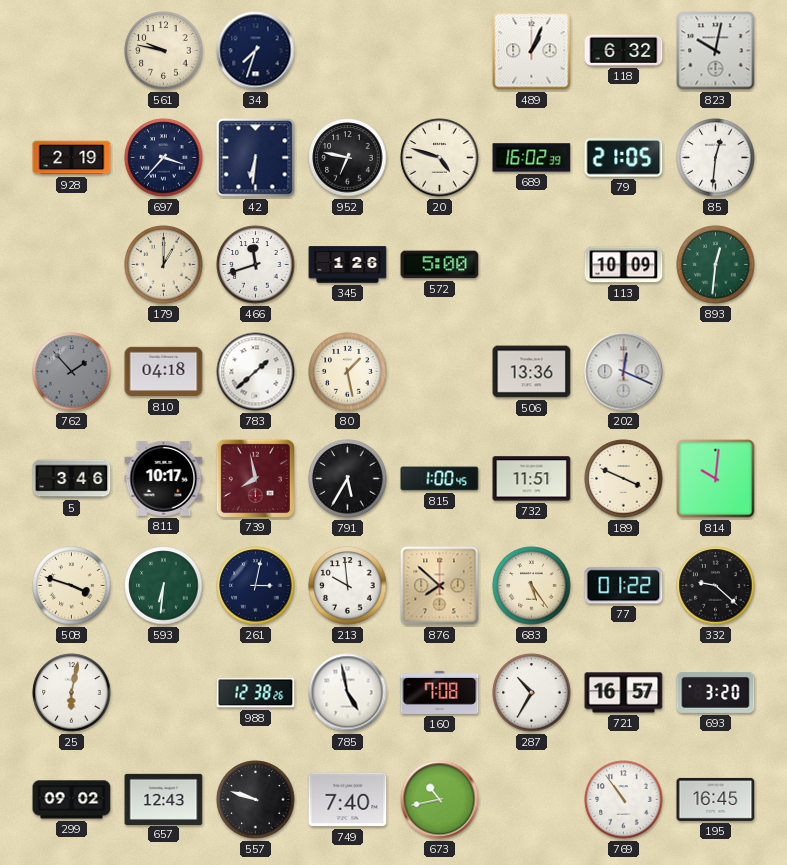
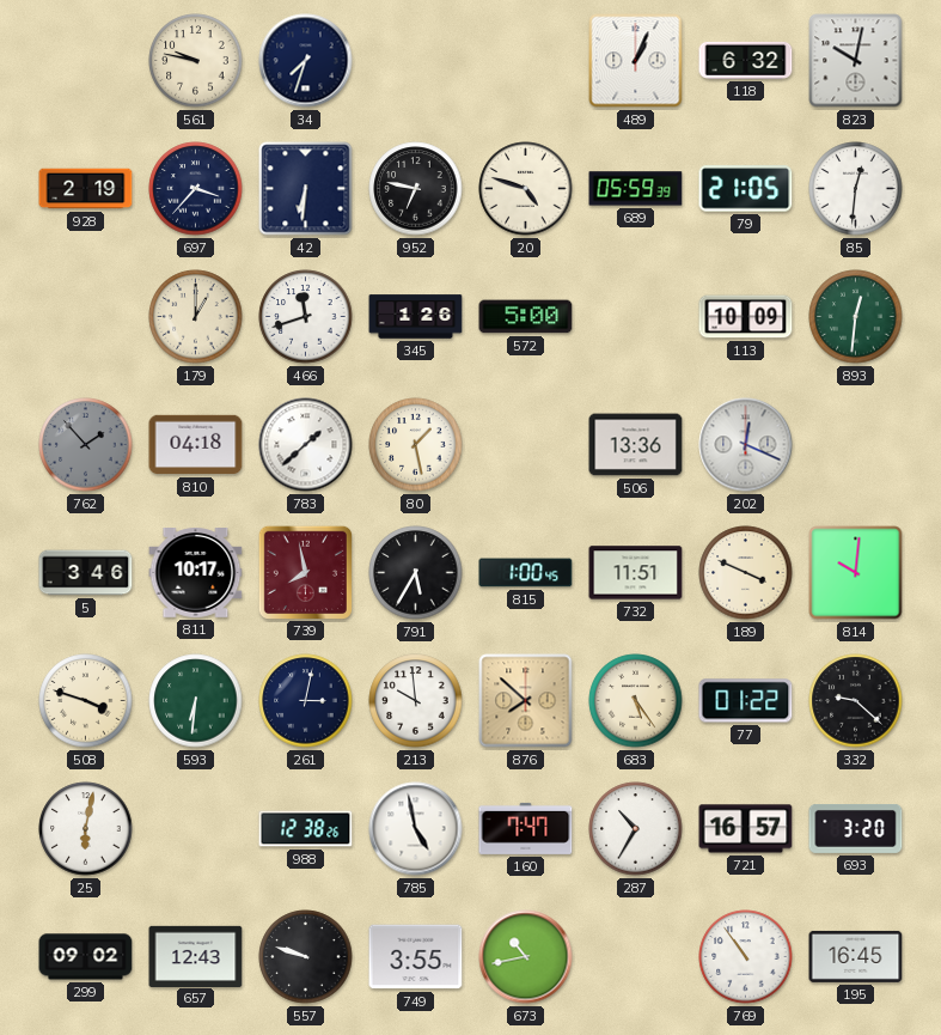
689: 16:02 -> 05:59
160: 7:08 -> 7:47
749: 7:40 -> 3:55
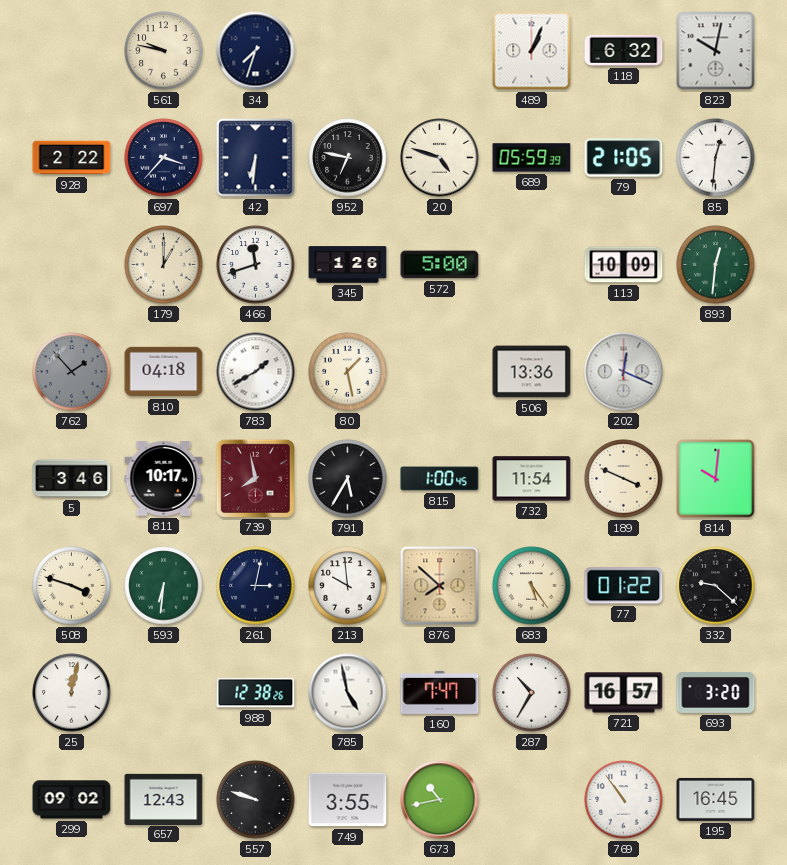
928: 2:19 -> 2:22
783: 1:38 -> 1:40
732: 11:51 -> 11:54
25: 6:02 -> 12:02
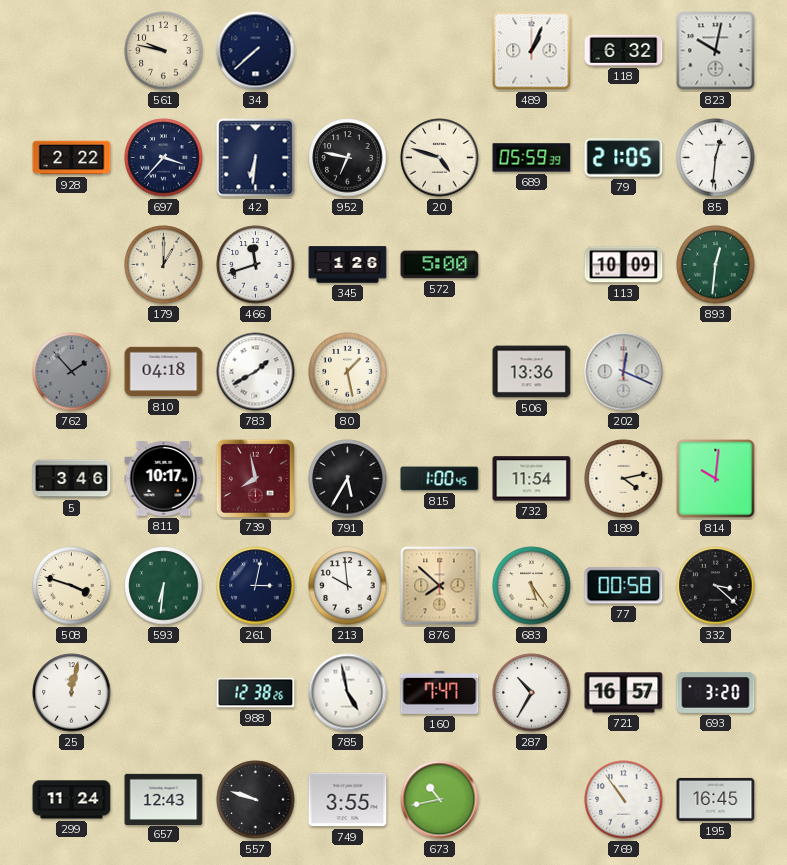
34: 7:33 -> 7:38
189: 3:49 -> 4:13
77: 01:22 -> 00:58
332: 9:22 -> 3:22
299: 09:02 -> 11:24
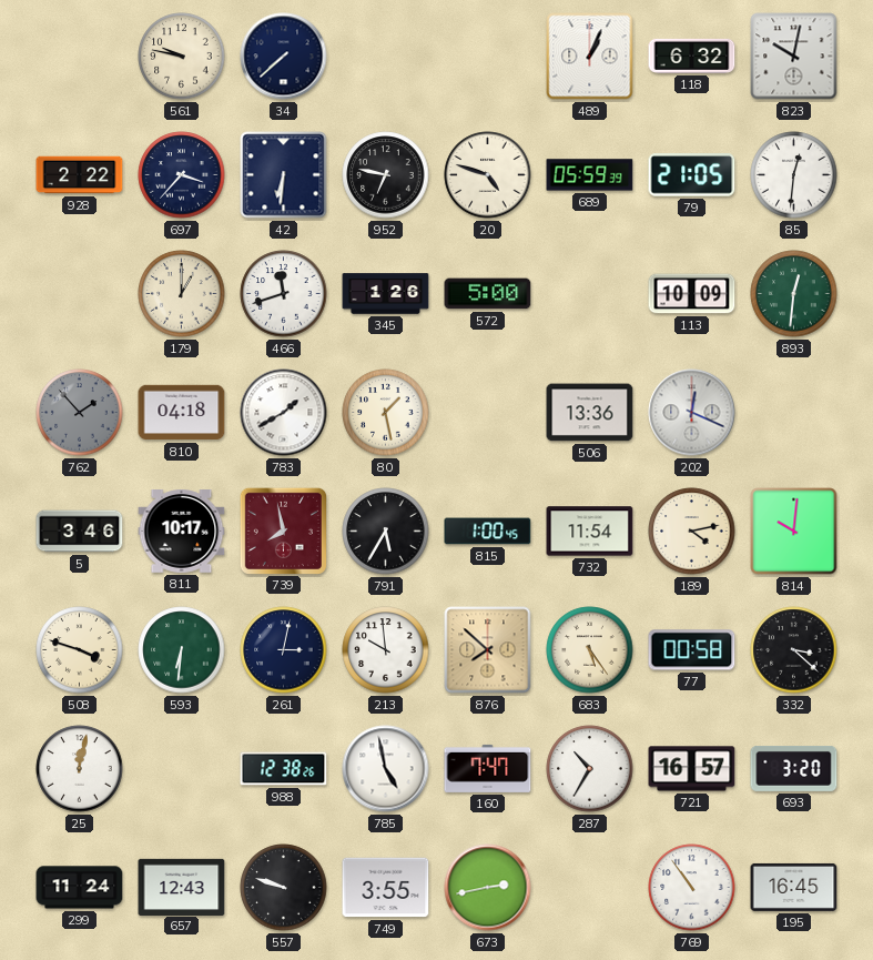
673: 10:43 -> 2:43
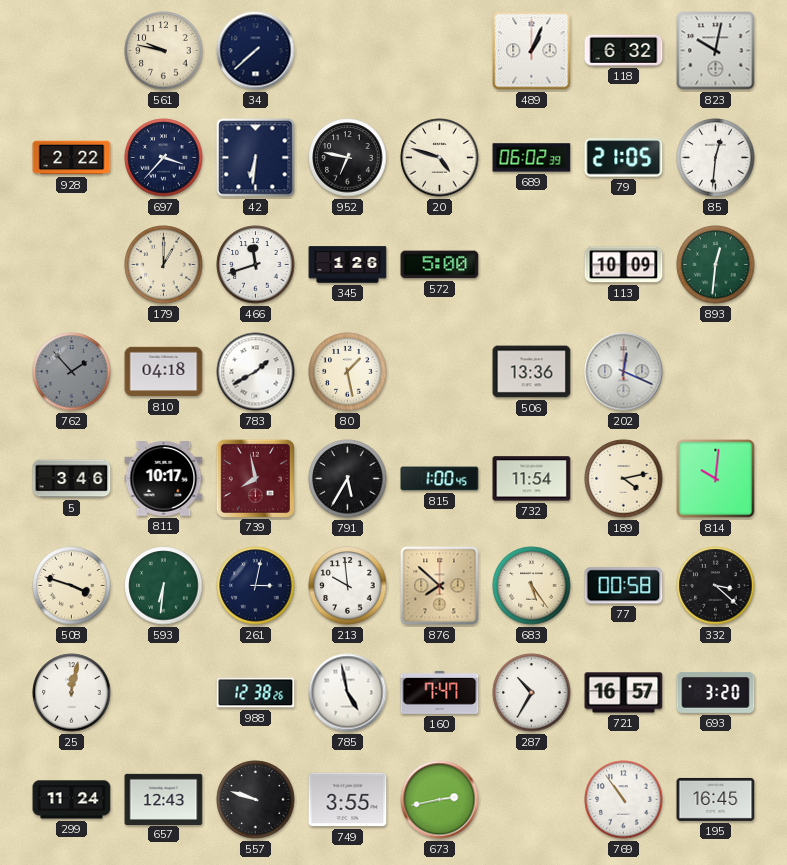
689: 05:59 -> 06:02
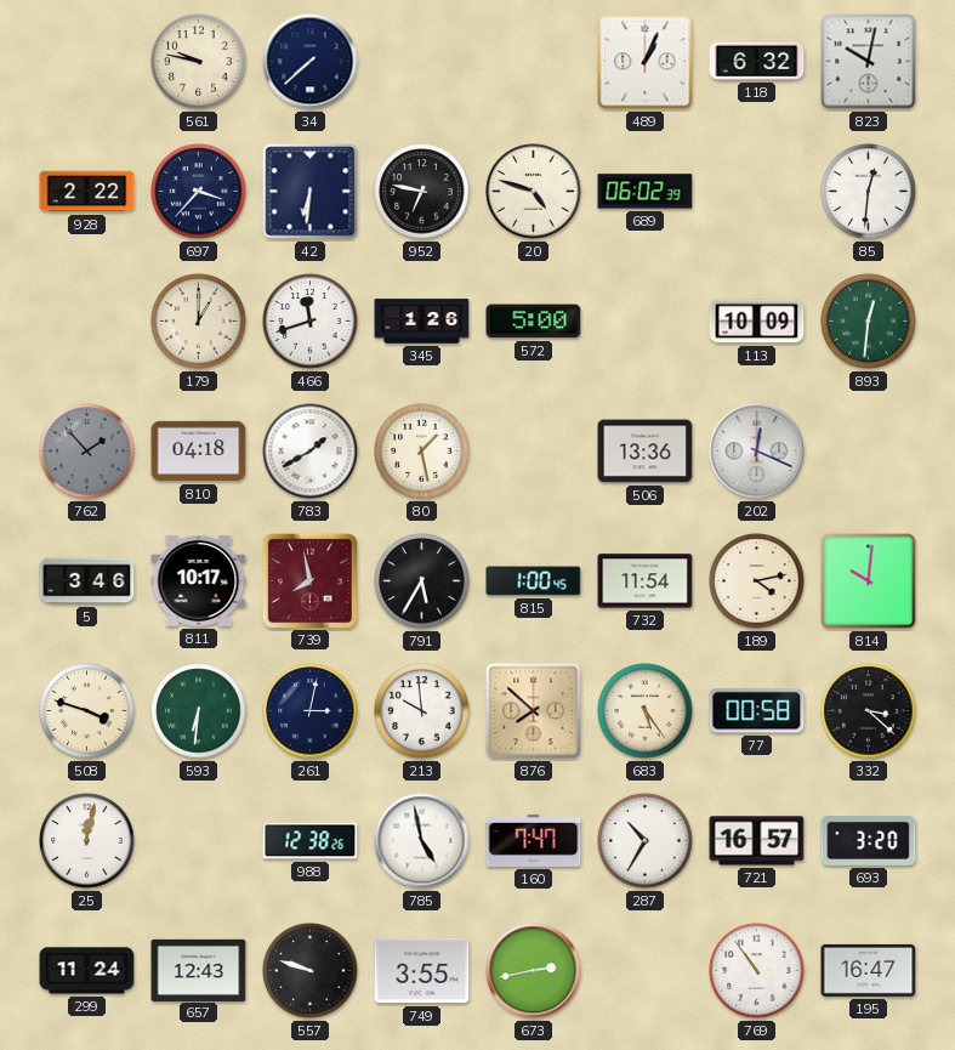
79: 21:05 -> none
195: 16:45 -> 16:47
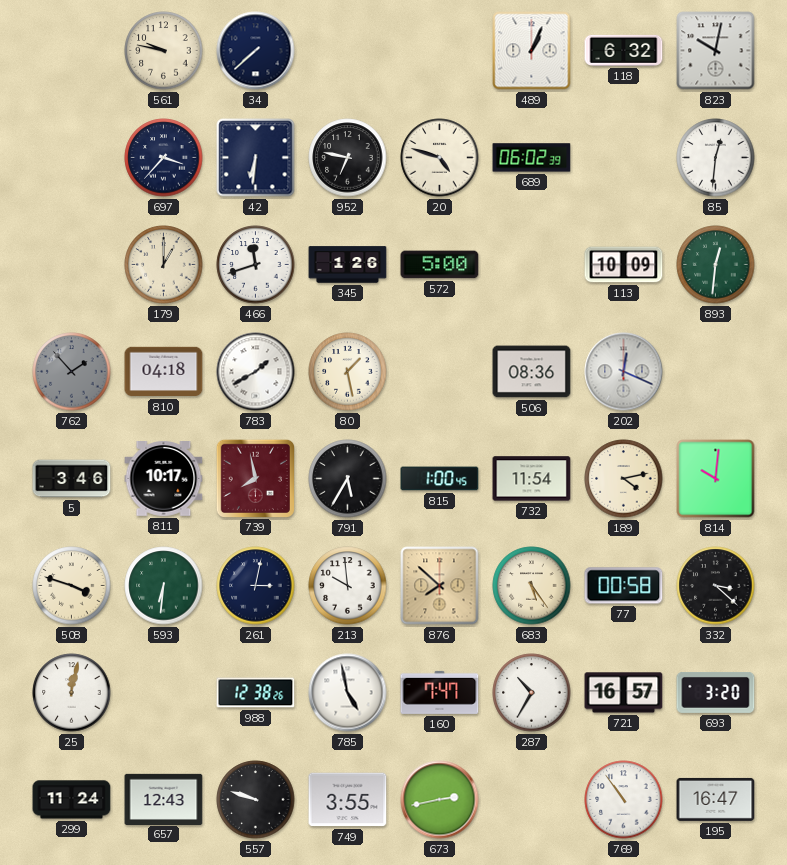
928: 2:22 -> none
506: 13:36 -> 08:36
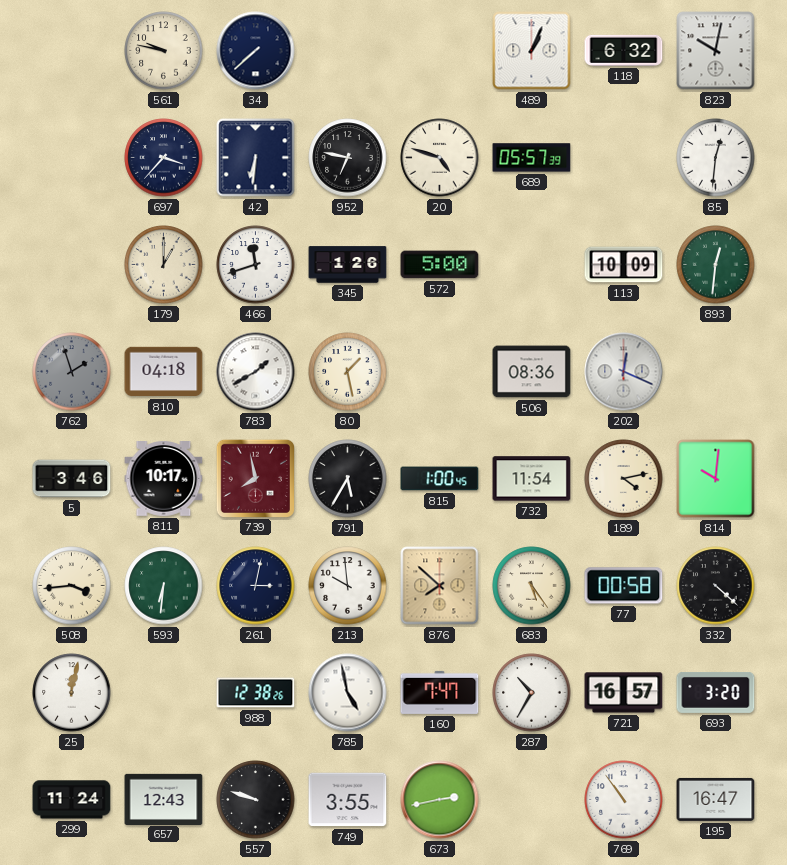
689: 06:02 -> 05:57
762: 1:53 -> 1:57
508: 3:48 -> 3:44
332: 3:22 -> 4:22
